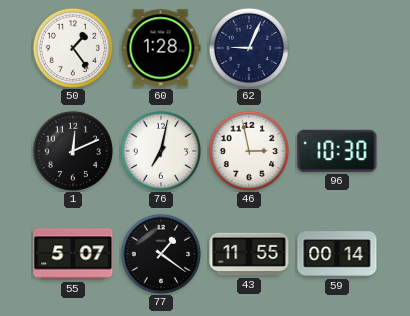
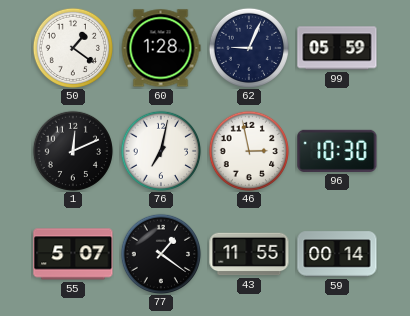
50: 1:24 -> 1:21
99: none -> 05:59
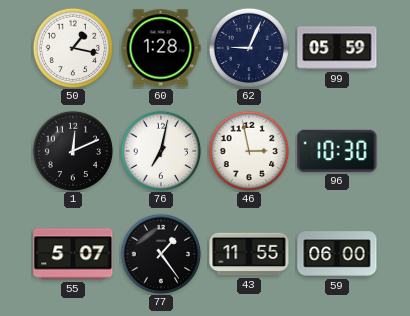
50: 1:21 -> 1:17
77: 1:21 -> 1:24
59: 00:14 -> 06:00
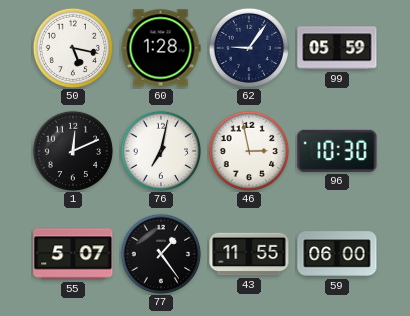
50: 1:17 -> 5:17
62: 9:04 -> 9:06
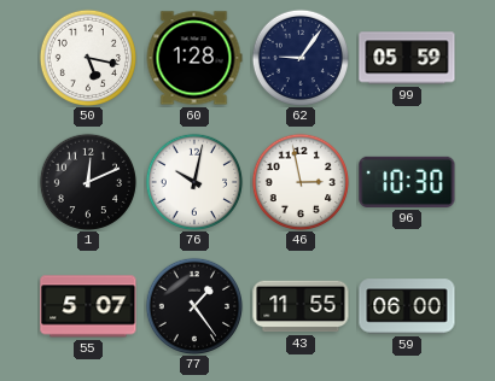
76: 7:02 -> 10:02
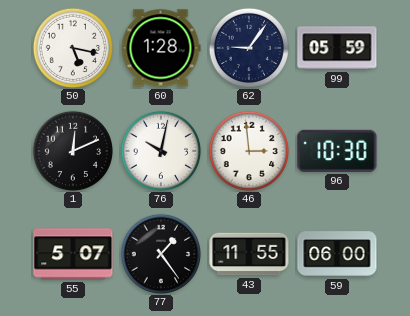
46: 2:58 -> 2:59
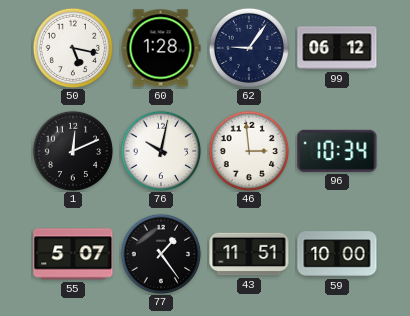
99: 05:59 -> 06:12
96: 10:30 -> 10:34
43: 11:55 -> 11:51
59: 06:00 -> 10:00
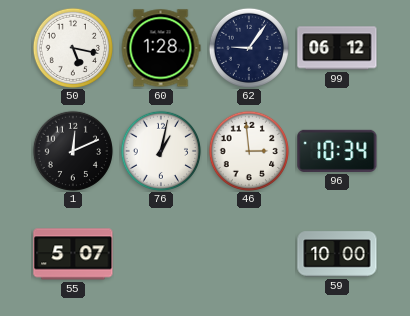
76: 10:02 -> 1:02
77: 1:24 -> none
43: 11:51 -> none
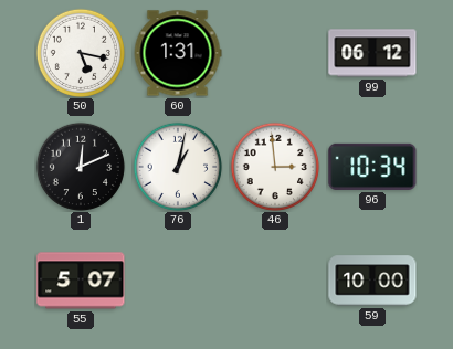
60: 1:28 -> 1:31
62: 9:06 -> none
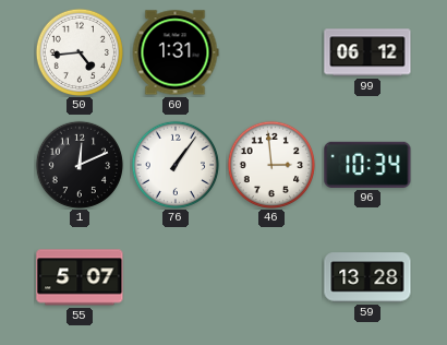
50: 5:17 -> 4:44
76: 1:02 -> 1:06
59: 10:00 -> 13:28
